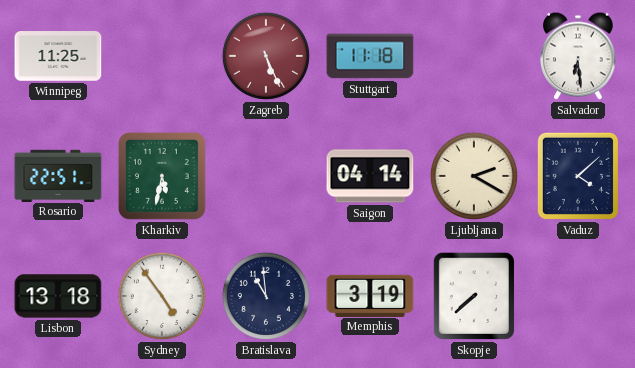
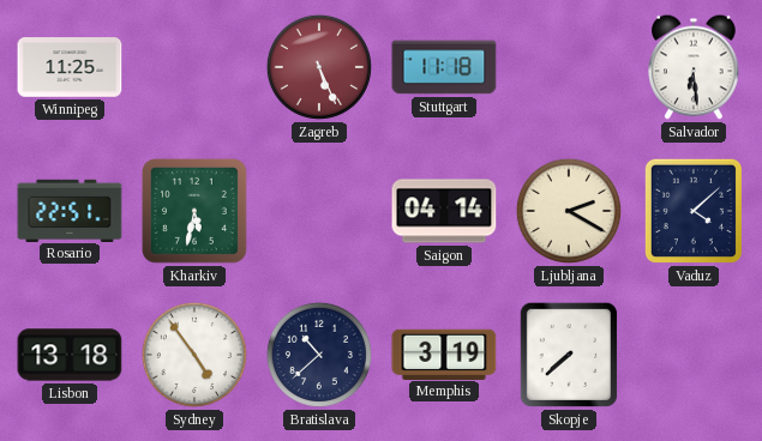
Bratislava: 10:59 -> 10:38
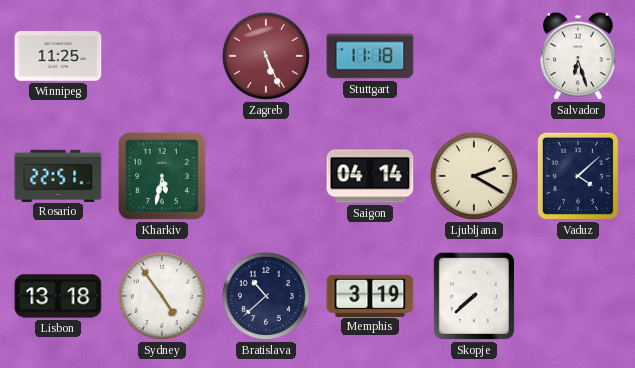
Salvador: 6:29 -> 6:27
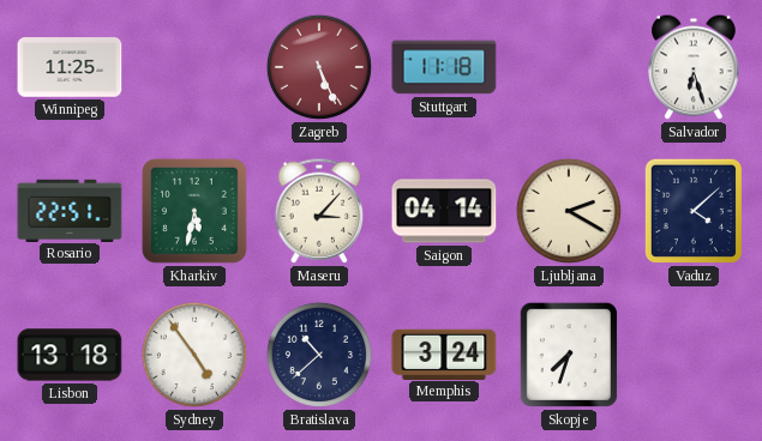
Maseru: none -> 3:07
Memphis: 3:19 -> 3:24
Skopje: 7:38 -> 7:33
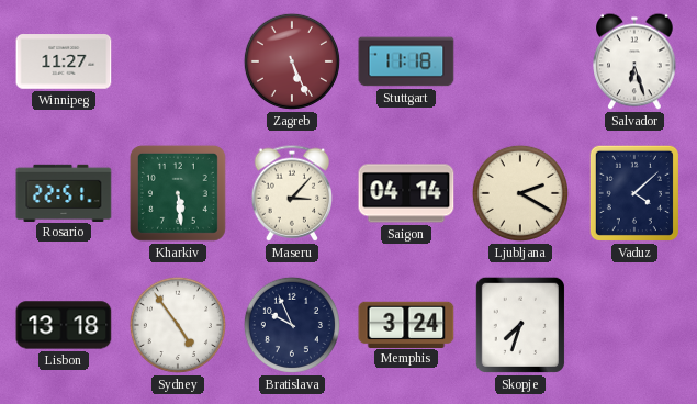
Winnipeg: 11:25 -> 11:27
Kharkiv: 5:32 -> 5:29
Bratislava: 10:38 -> 9:56
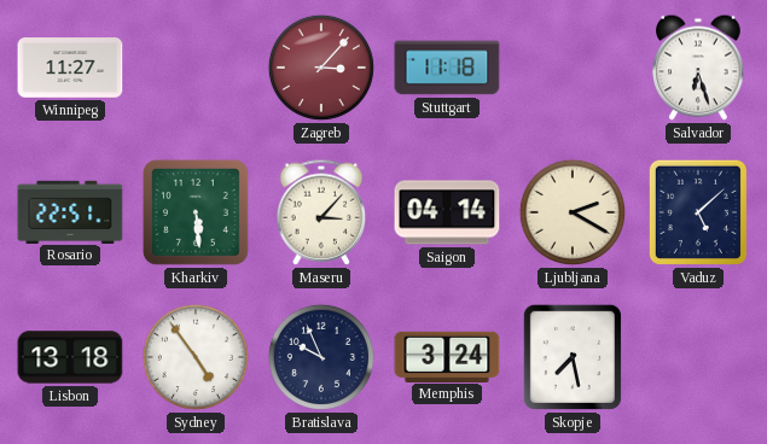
Zagreb: 5:26 -> 3:07
Vaduz: 4:08 -> 5:08
Skopje: 7:33 -> 7:28
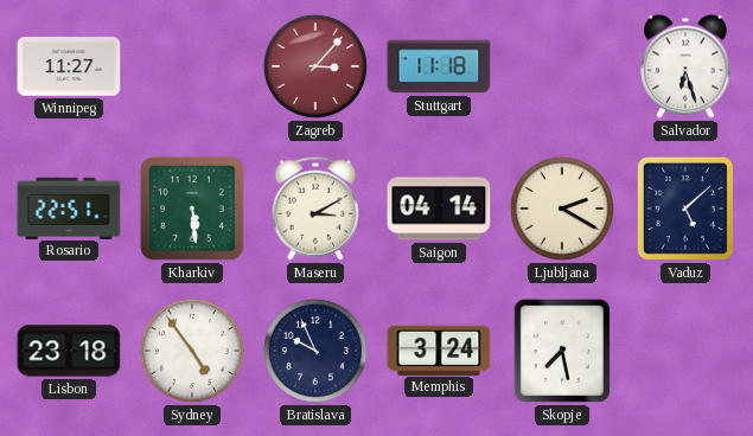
Maseru: 3:07 -> 3:10
Lisbon: 13:18 -> 23:18
